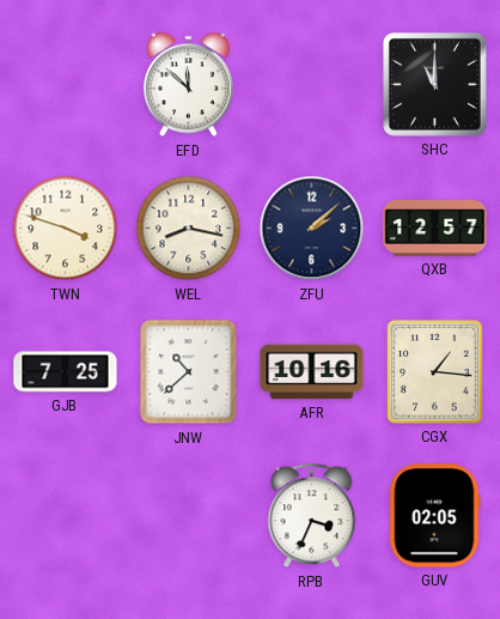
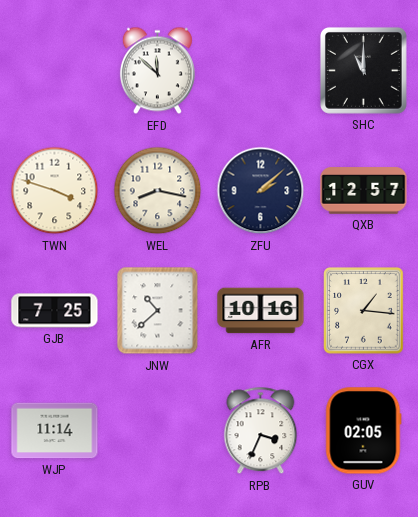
WJP: none -> 11:14
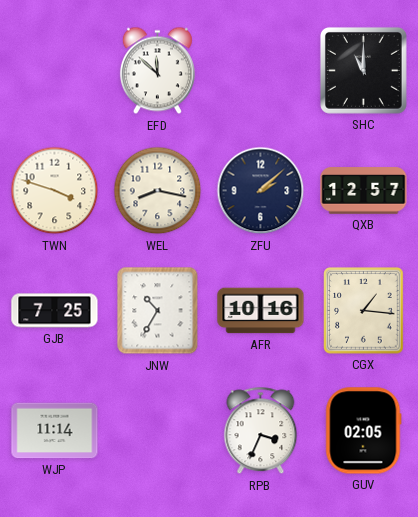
JNW: 10:38 -> 10:35
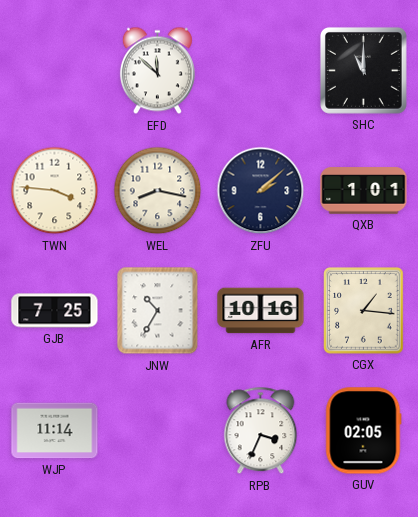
TWN: 3:48 -> 3:46
QXB: 12:57 -> 1:01
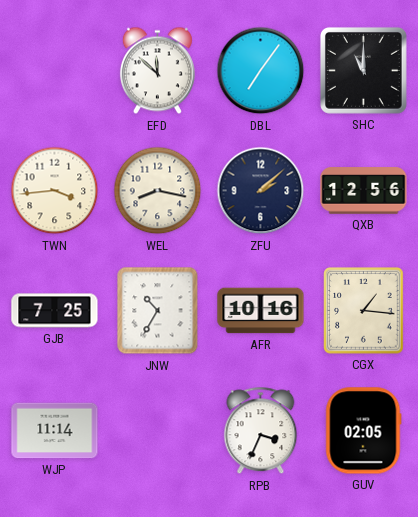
DBL: none -> 7:06
TWN: 3:46 -> 3:44
QXB: 1:01 -> 12:56
